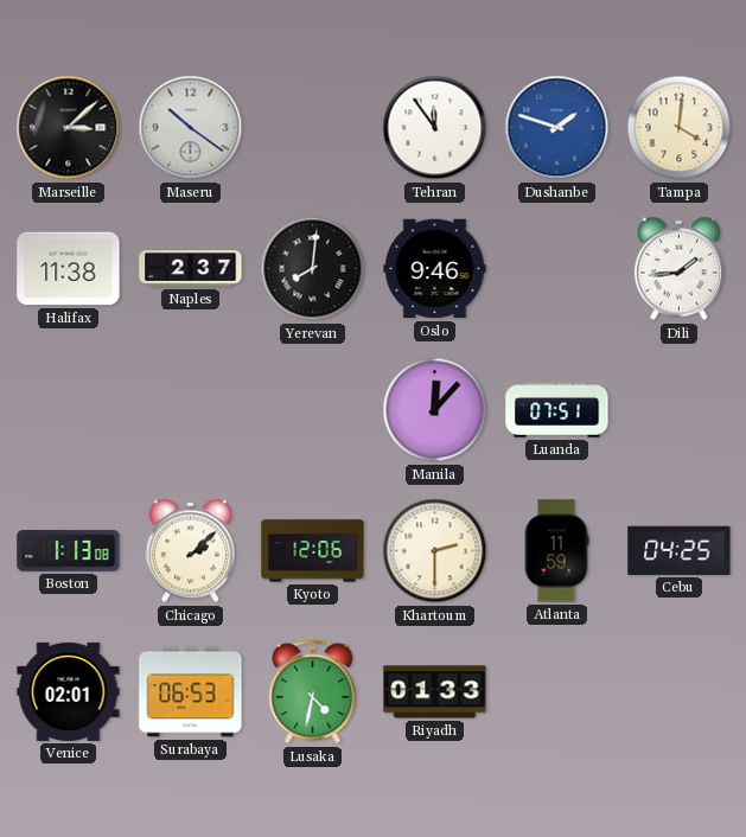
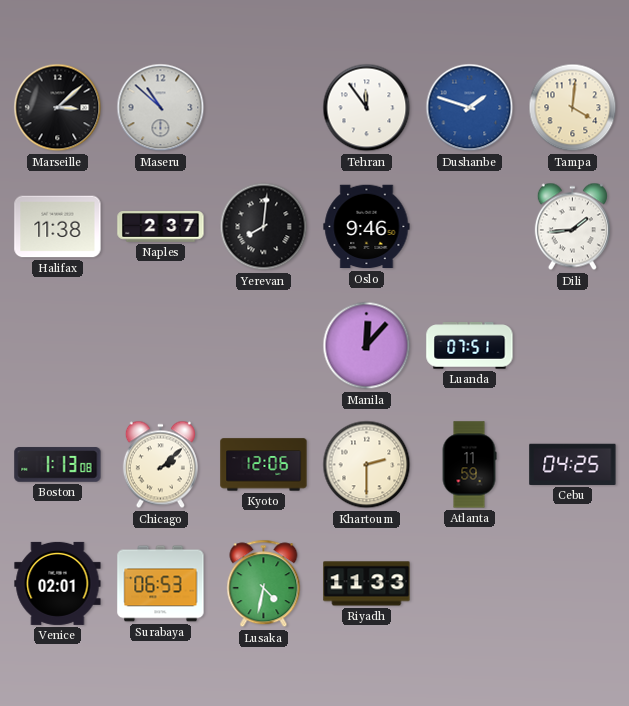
Maseru: 10:21 -> 10:52
Riyadh: 01:33 -> 11:33
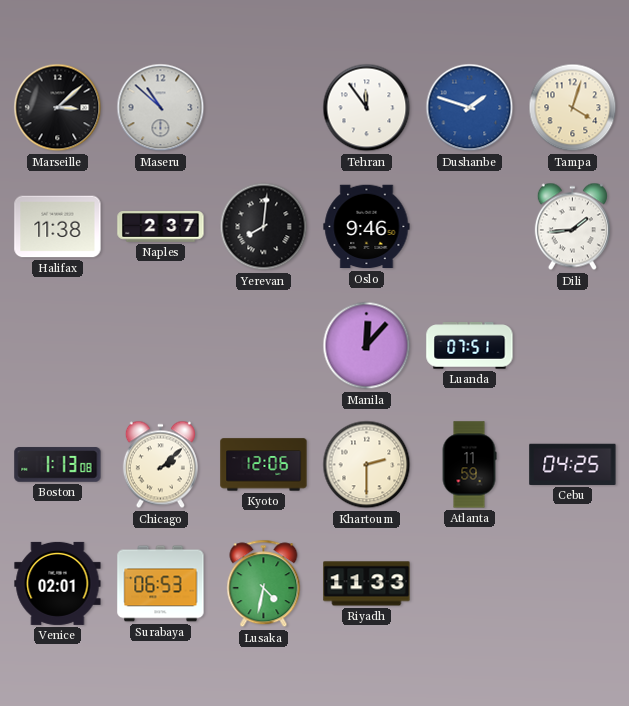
Tampa: 4:01 -> 4:03
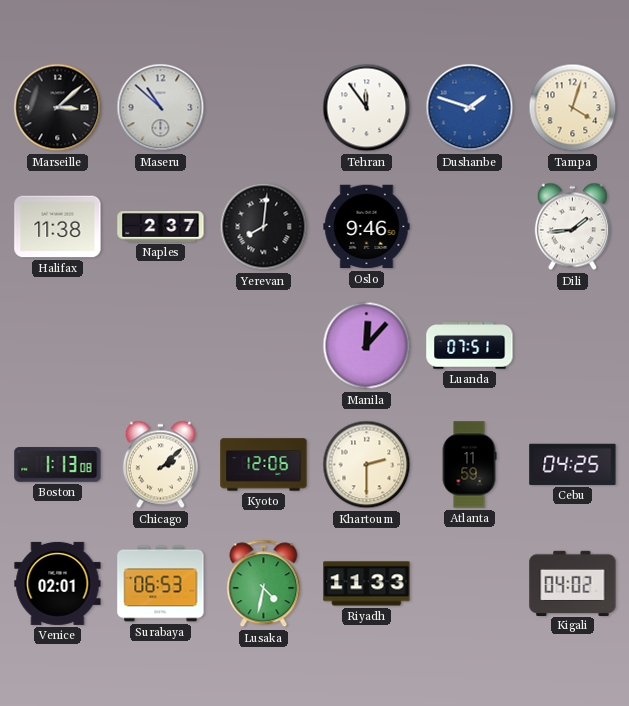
Kigali: none -> 04:02
